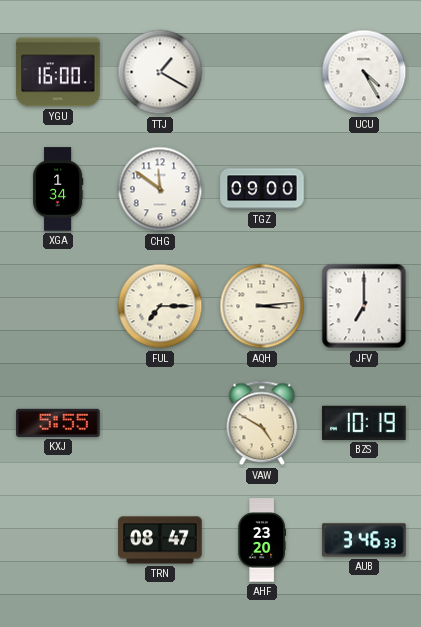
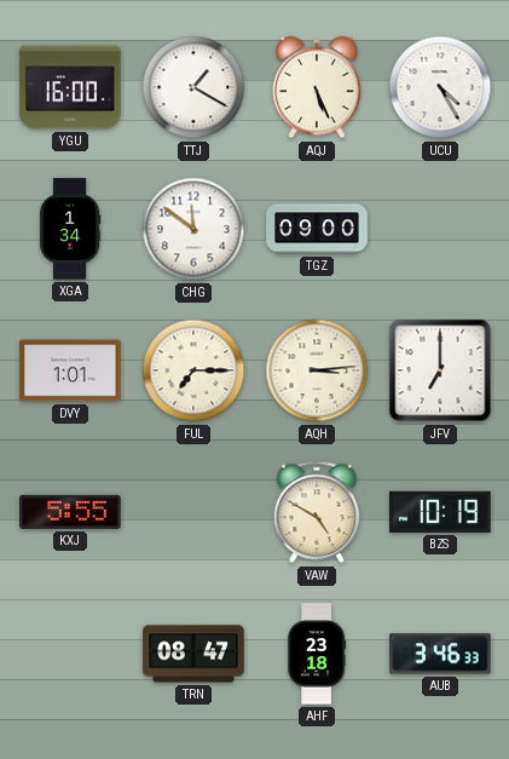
AQJ: none -> 5:26
DVY: none -> 1:01
AHF: 23:20 -> 23:18
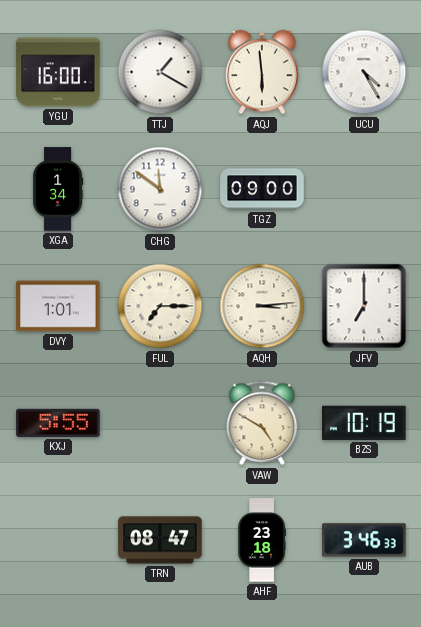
AQJ: 5:26 -> 5:59
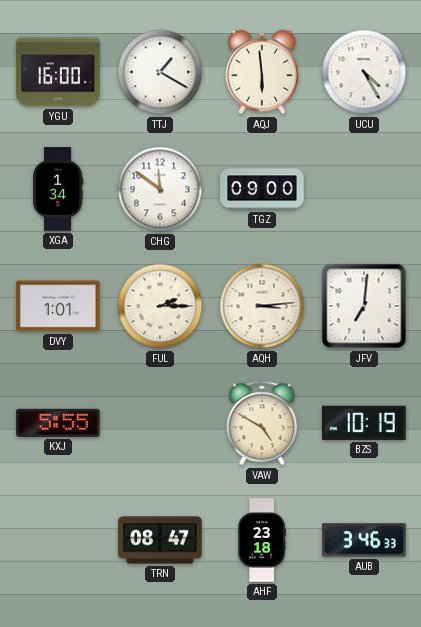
FUL: 7:15 -> 2:15
JFV: 7:00 -> 7:01
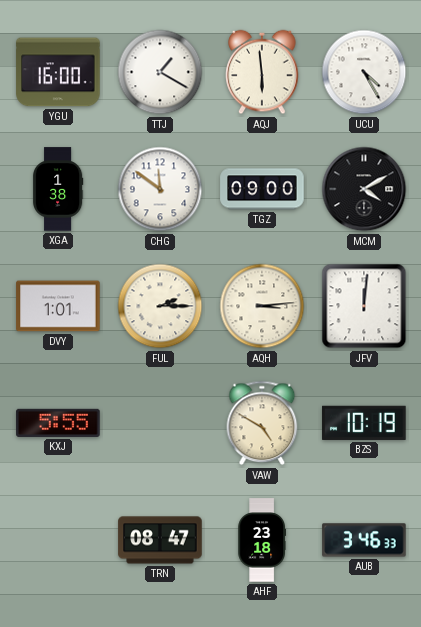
XGA: 1:34 -> 1:38
MCM: none -> 4:10
JFV: 7:01 -> 12:01
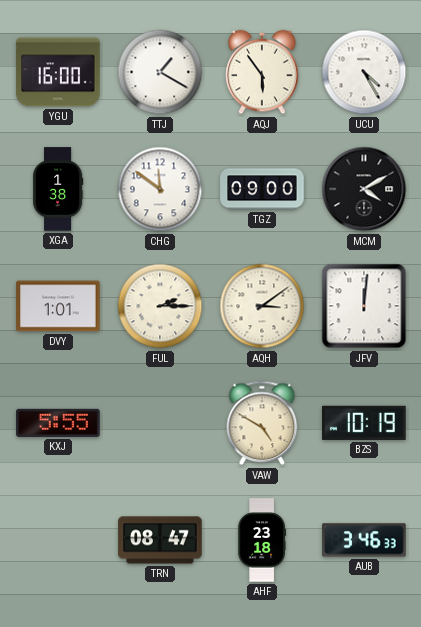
AQJ: 5:59 -> 5:54
AQH: 3:14 -> 3:09
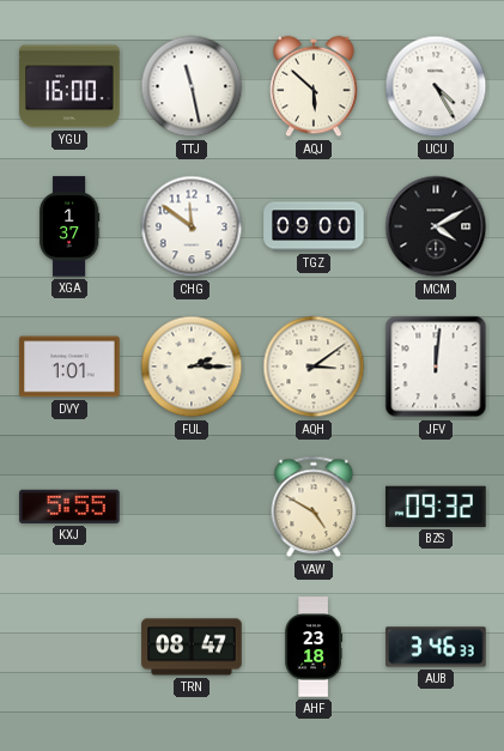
TTJ: 1:20 -> 11:28
AQJ: 5:54 -> 5:52
XGA: 1:38 -> 1:37
BZS: 10:19 -> 09:32
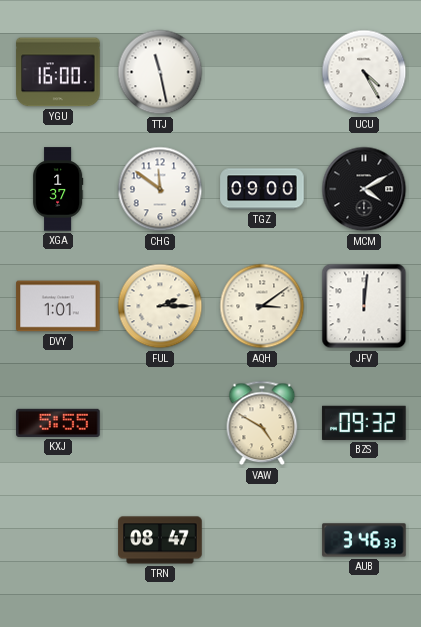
AQJ: 5:52 -> none
AHF: 23:18 -> none
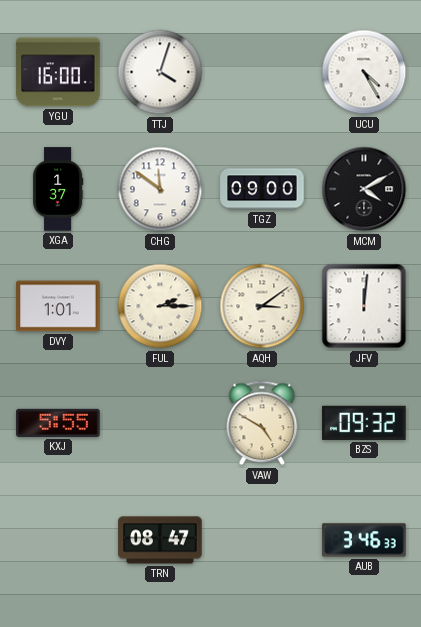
TTJ: 11:28 -> 4:03
